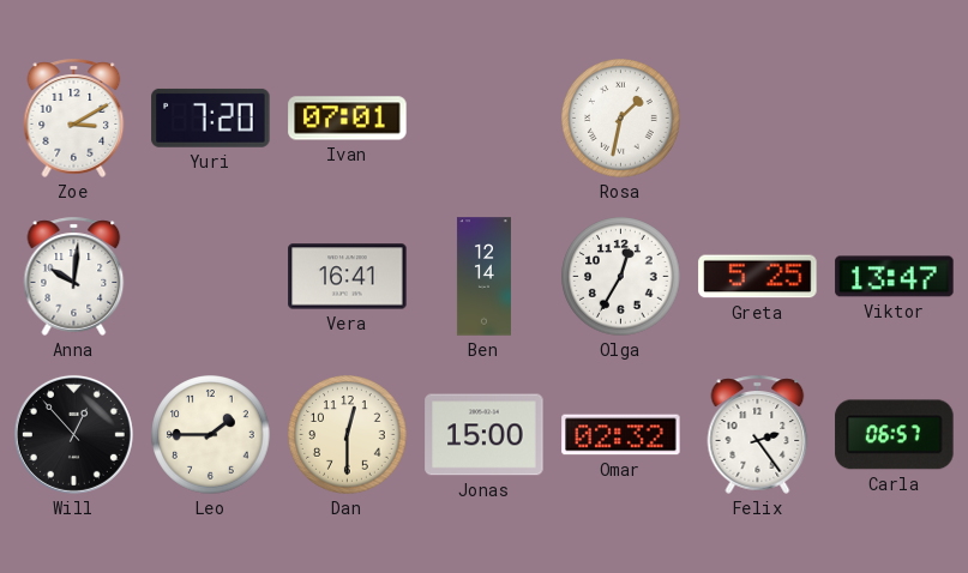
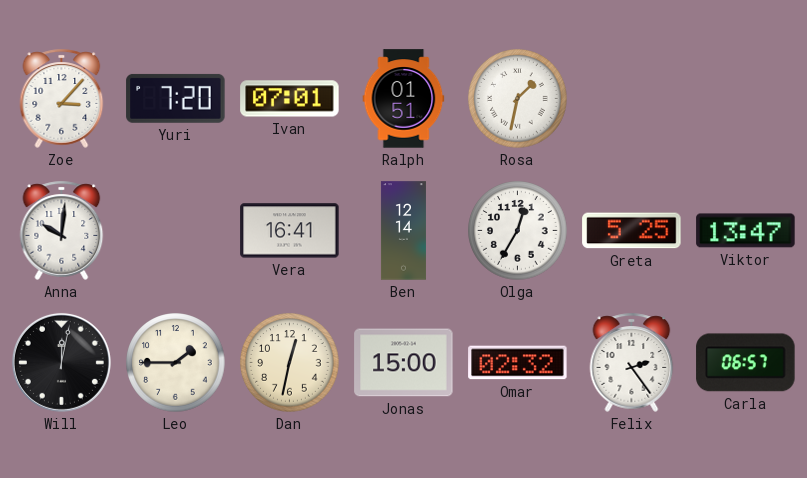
Zoe: 3:10 -> 3:07
Ralph: none -> 01:51
Will: 12:53 -> 12:02
Dan: 12:30 -> 12:32
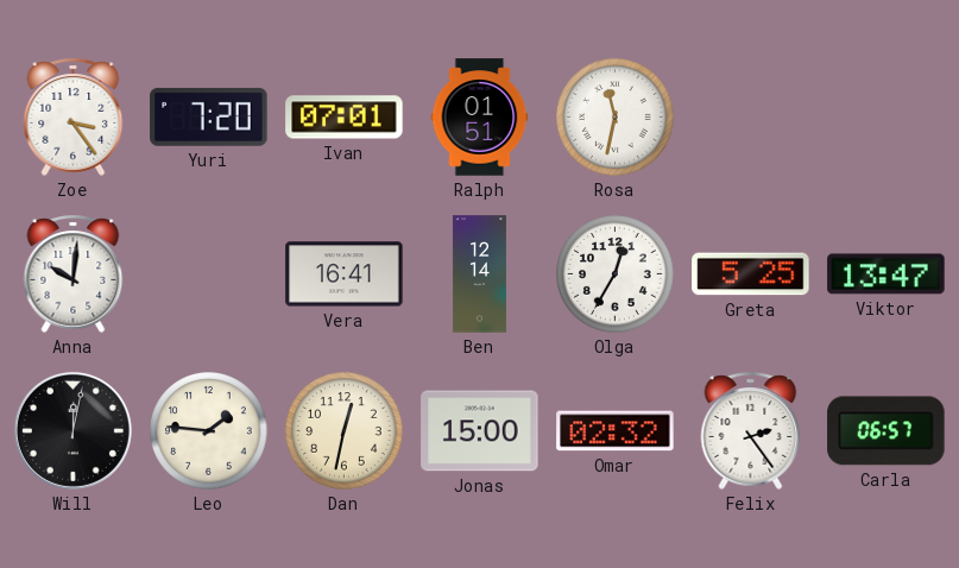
Zoe: 3:07 -> 3:24
Rosa: 1:32 -> 11:32
Leo: 1:45 -> 1:46
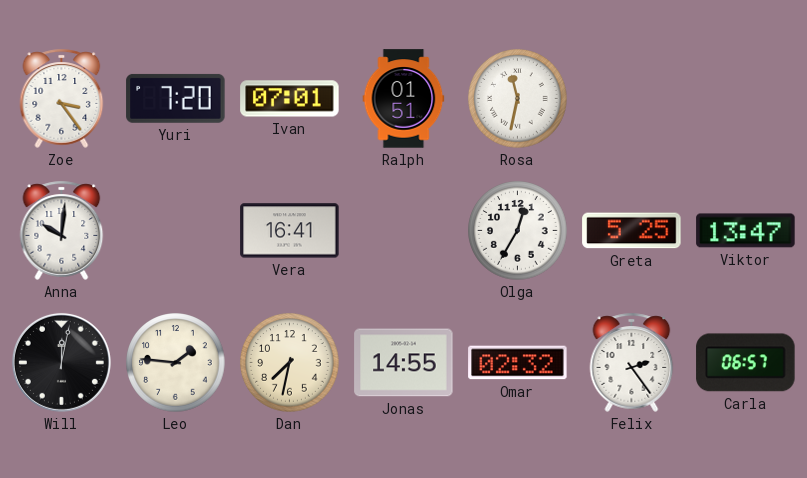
Ben: 12:14 -> none
Dan: 12:32 -> 7:32
Jonas: 15:00 -> 14:55
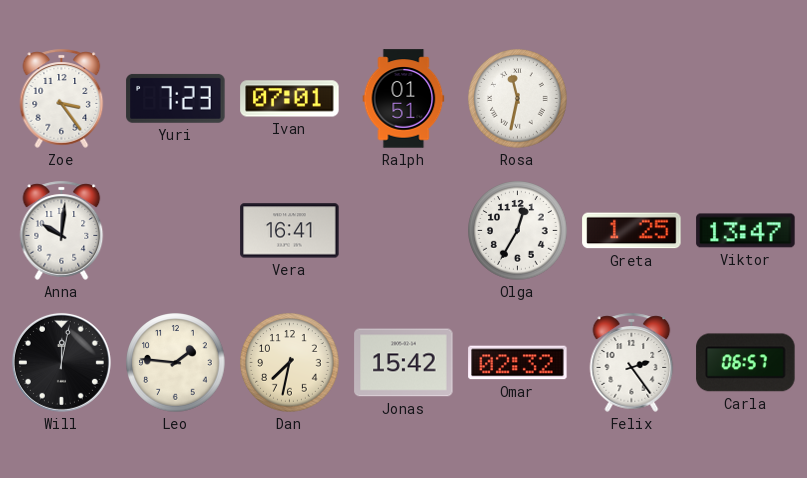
Yuri: 7:20 -> 7:23
Greta: 5:25 -> 1:25
Jonas: 14:55 -> 15:42
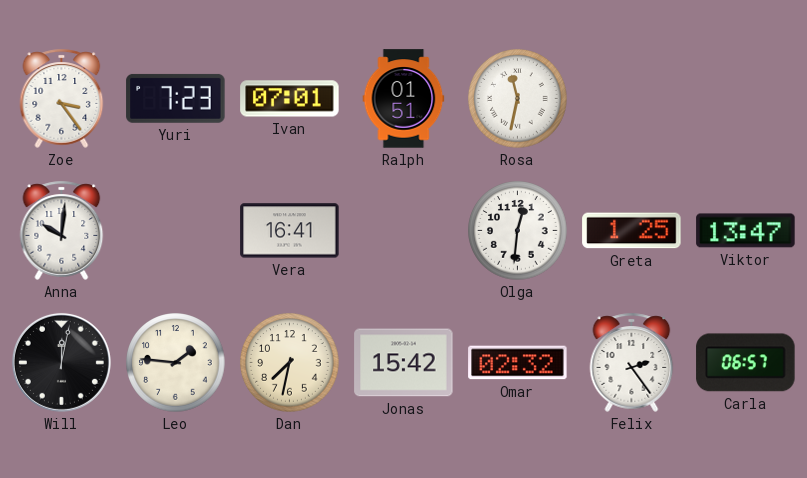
Olga: 12:35 -> 12:31
